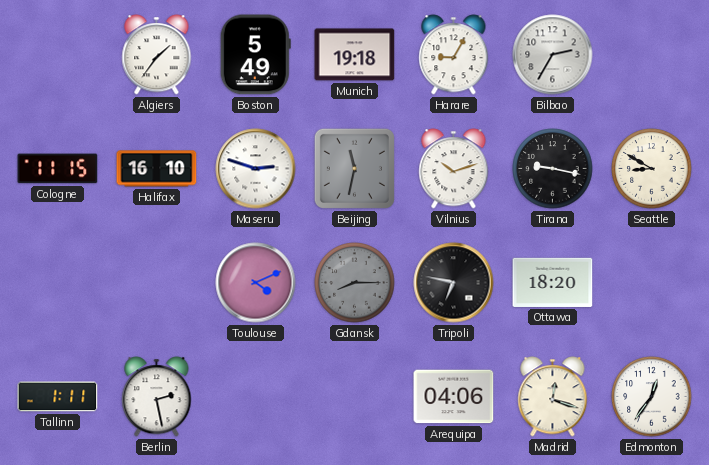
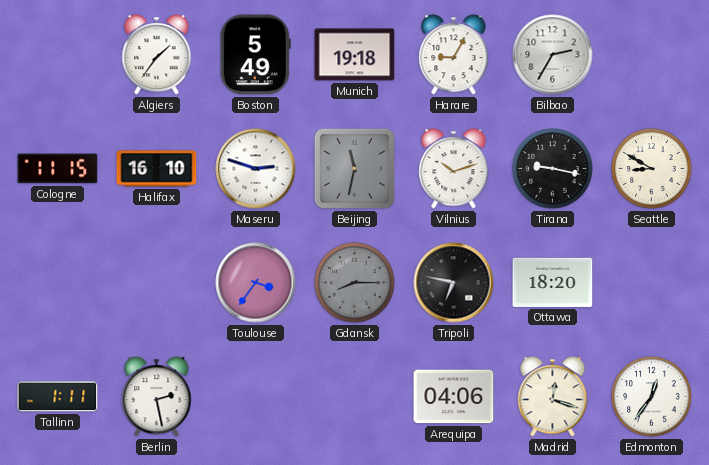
Toulouse: 4:11 -> 3:36
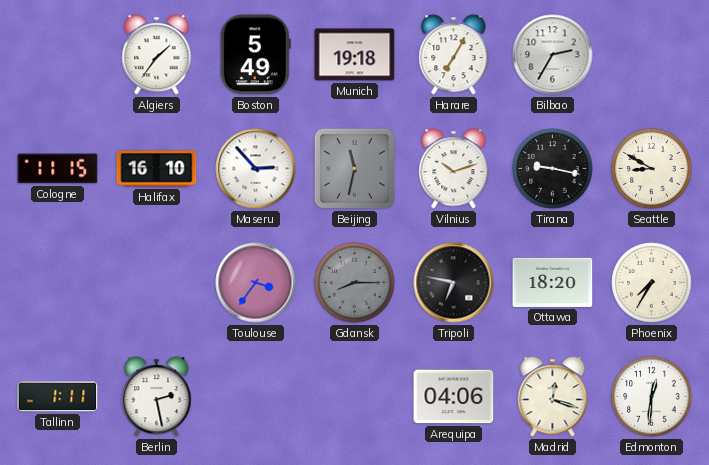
Harare: 9:05 -> 7:05
Maseru: 2:48 -> 2:53
Phoenix: none -> 7:35
Edmonton: 12:36 -> 12:31
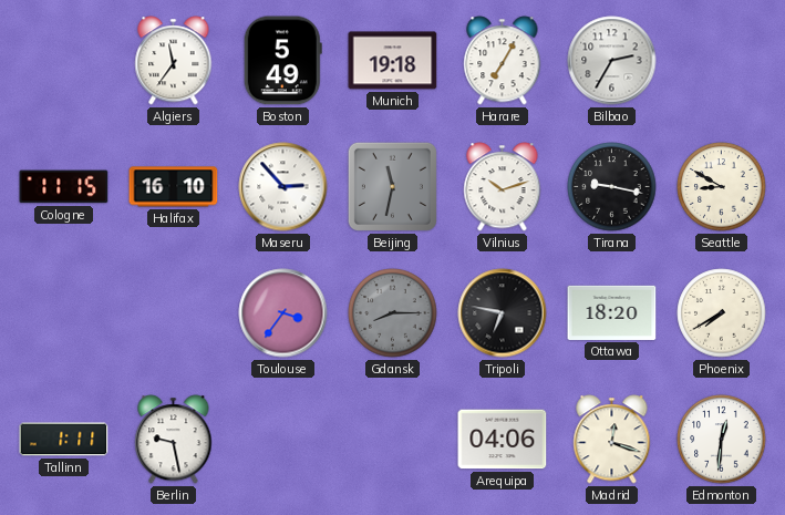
Algiers: 1:36 -> 11:36
Phoenix: 7:35 -> 7:40
Berlin: 2:28 -> 9:28
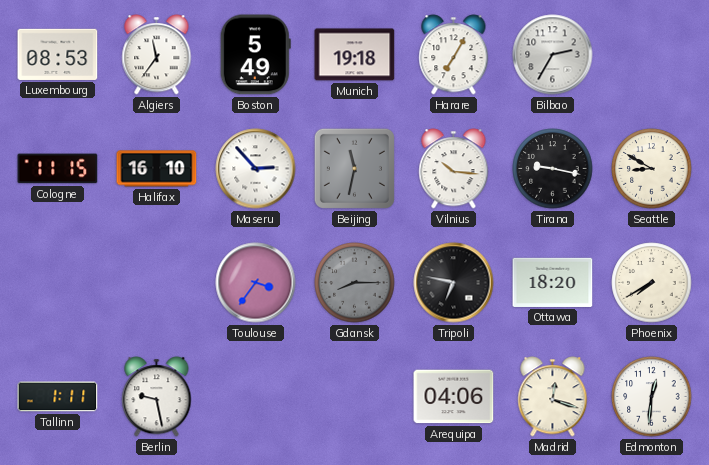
Luxembourg: none -> 08:53
Vilnius: 10:12 -> 10:16
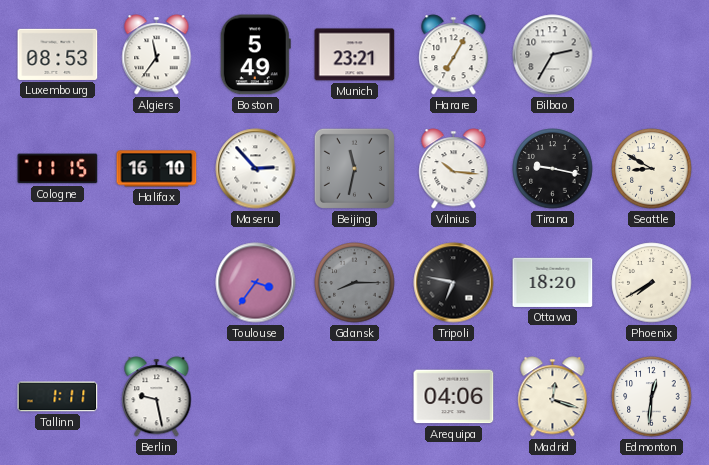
Munich: 19:18 -> 23:21
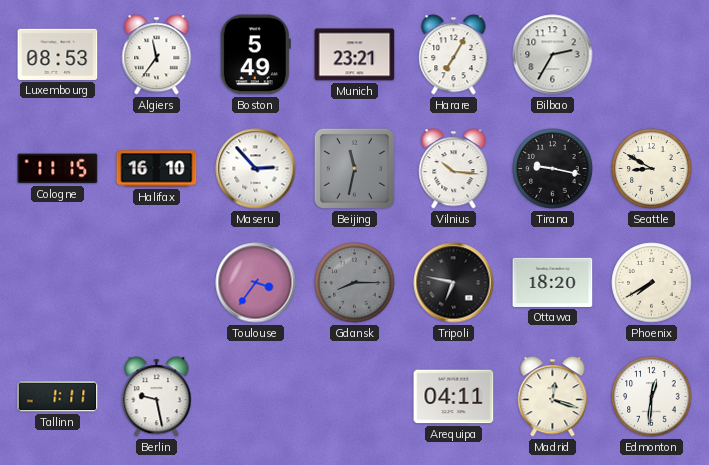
Arequipa: 04:06 -> 04:11
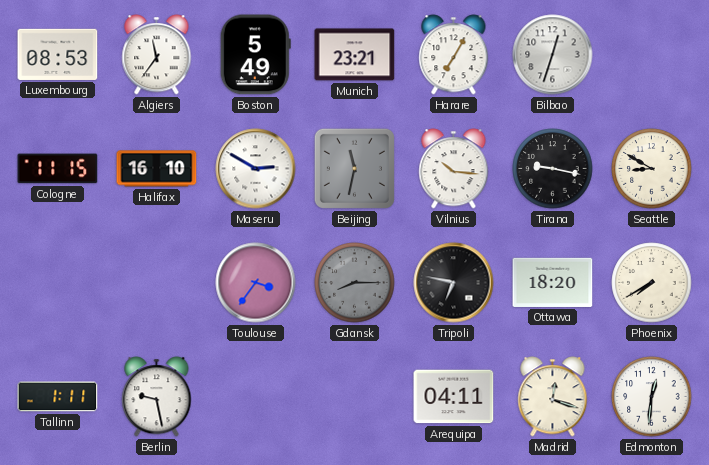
Bilbao: 2:35 -> 12:33
Maseru: 2:53 -> 2:50
